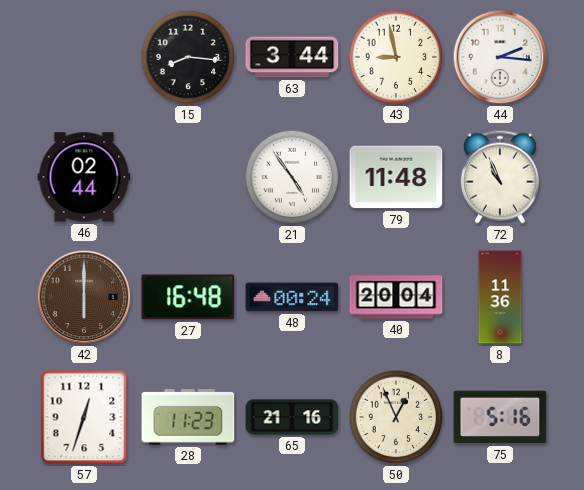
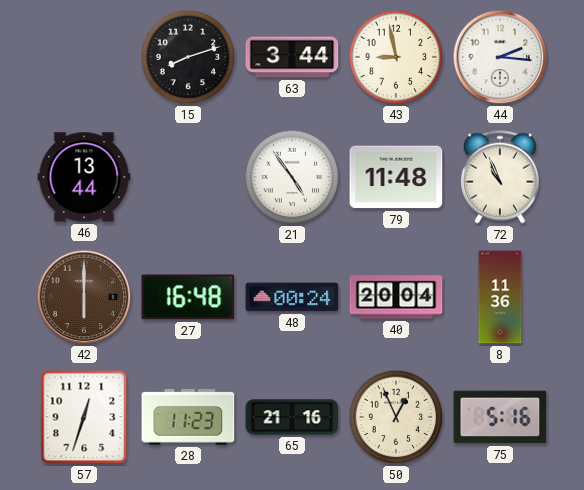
15: 8:16 -> 8:12
46: 02:44 -> 13:44
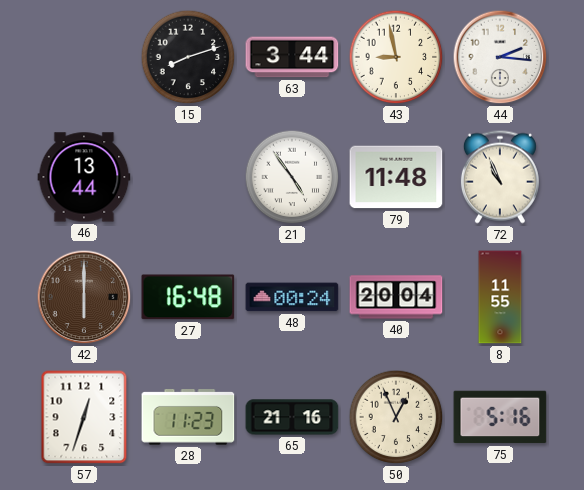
8: 11:36 -> 11:55
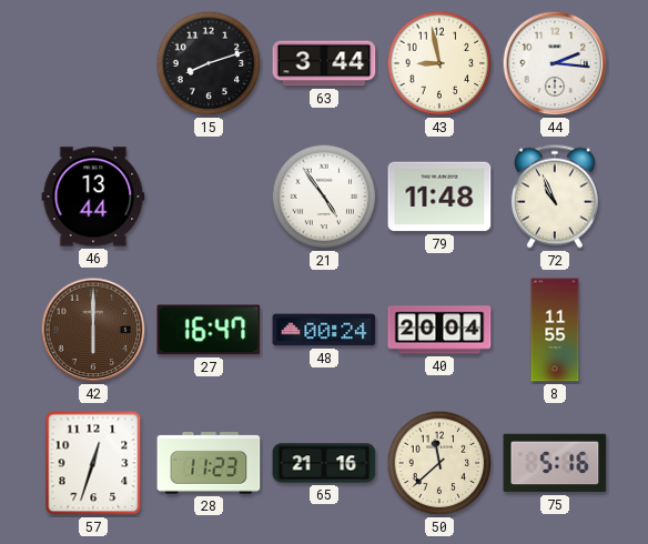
27: 16:48 -> 16:47
50: 12:56 -> 11:38
